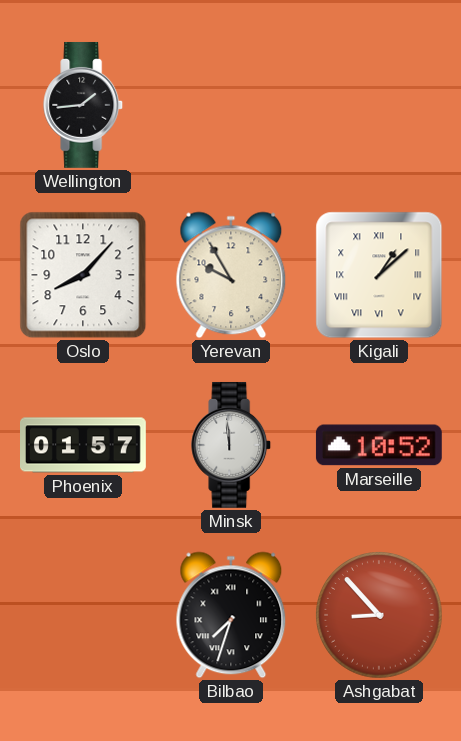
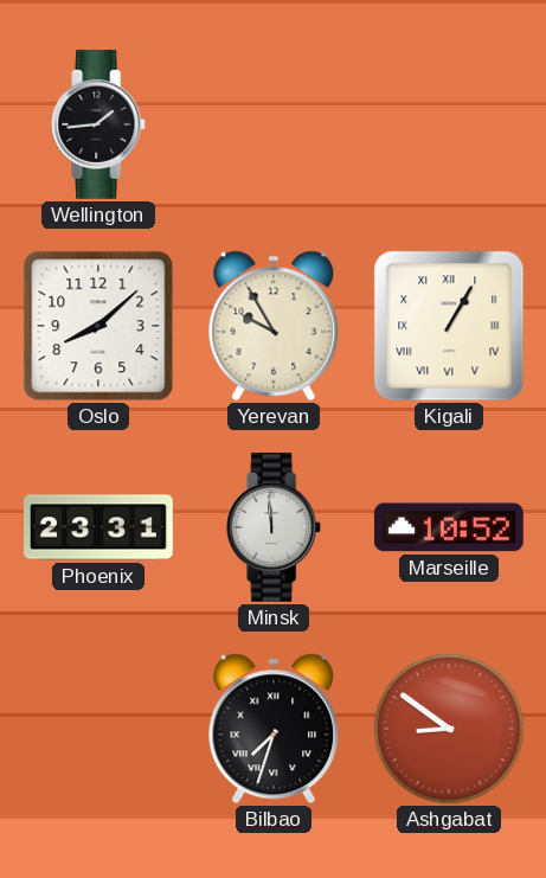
Oslo: 8:07 -> 8:08
Kigali: 1:08 -> 1:05
Phoenix: 01:57 -> 23:31
Ashgabat: 8:53 -> 8:51
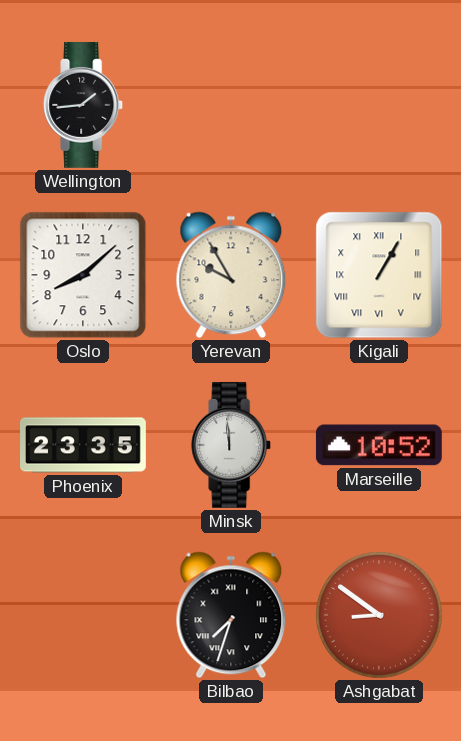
Phoenix: 23:31 -> 23:35
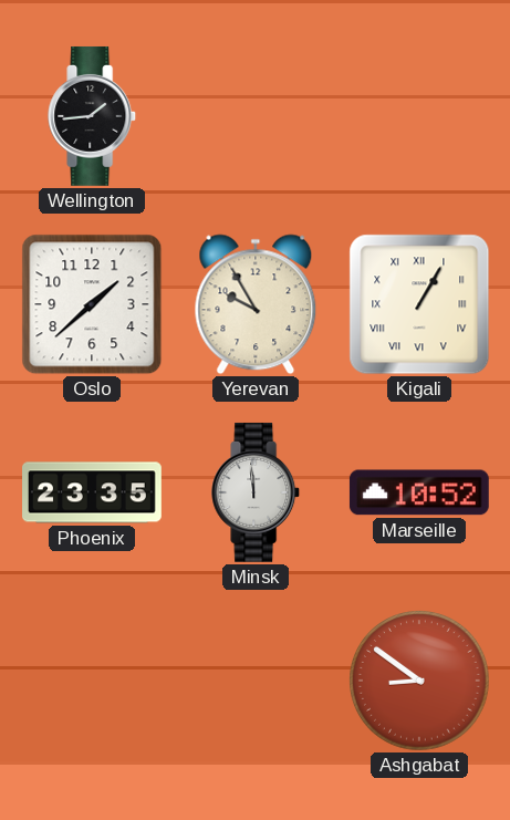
Oslo: 8:08 -> 1:38
Bilbao: 7:33 -> none
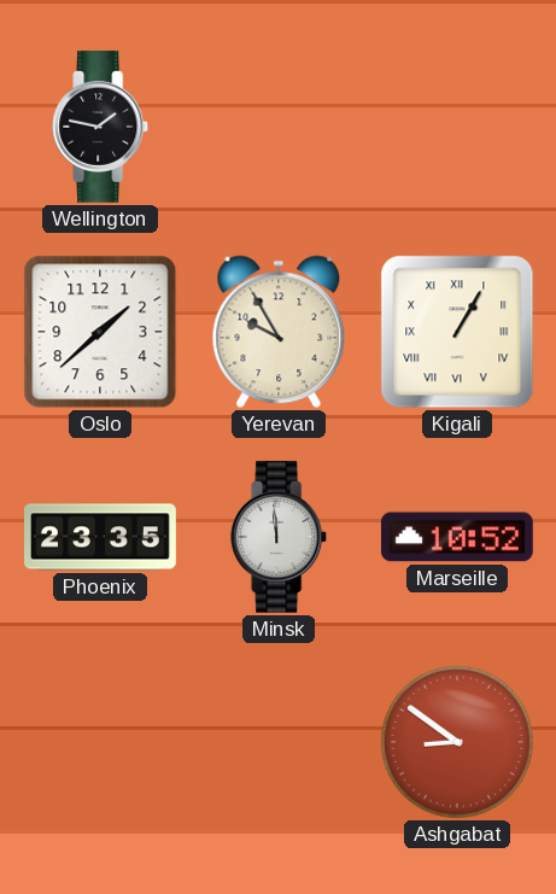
Wellington: 1:44 -> 1:47
